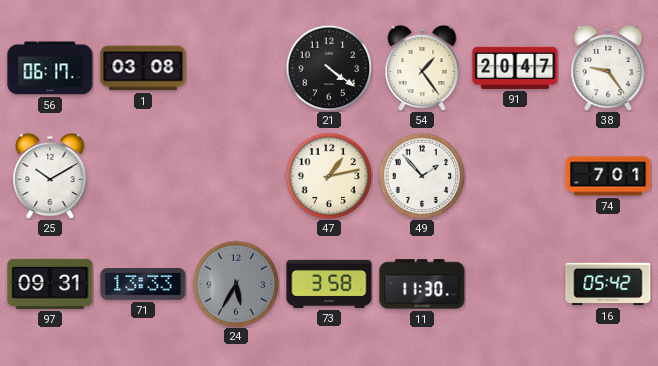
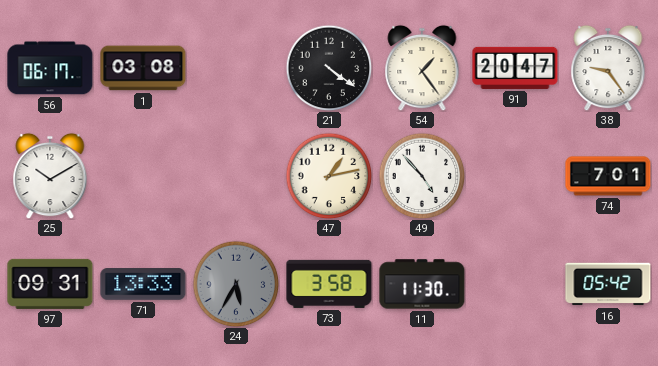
49: 1:53 -> 4:53
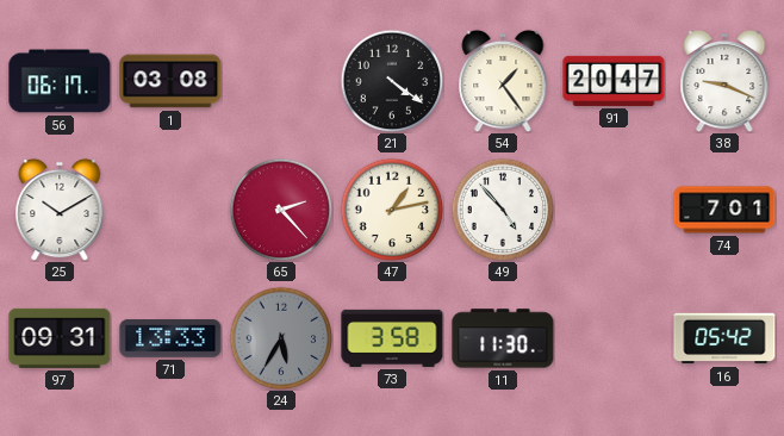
38: 9:24 -> 9:19
65: none -> 2:23
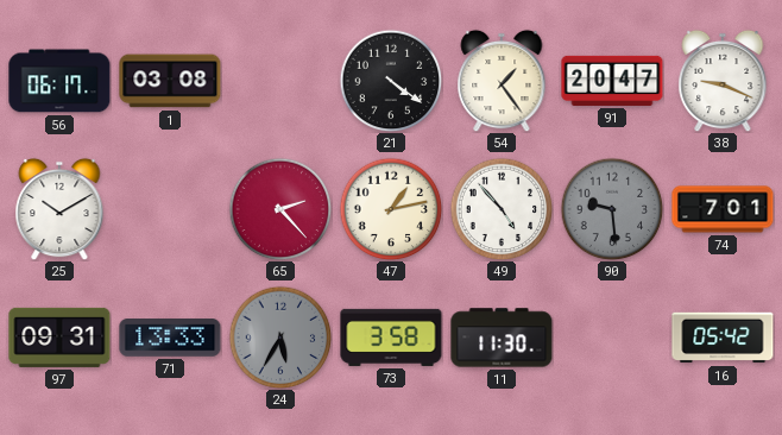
90: none -> 9:29
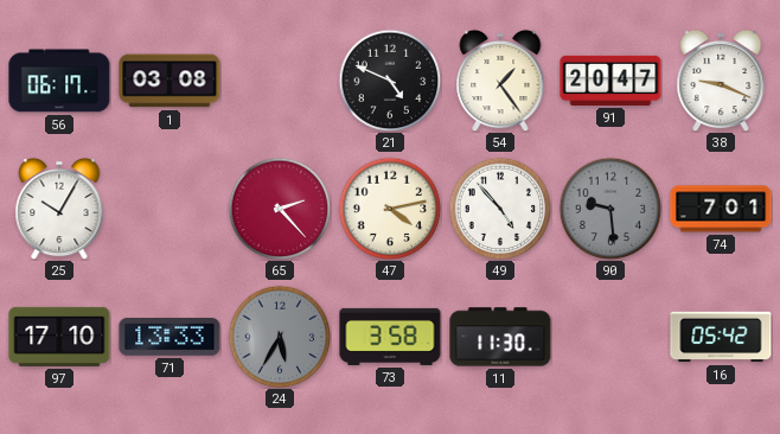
21: 4:21 -> 4:49
25: 10:10 -> 10:05
47: 1:13 -> 4:13
97: 09:31 -> 17:10
